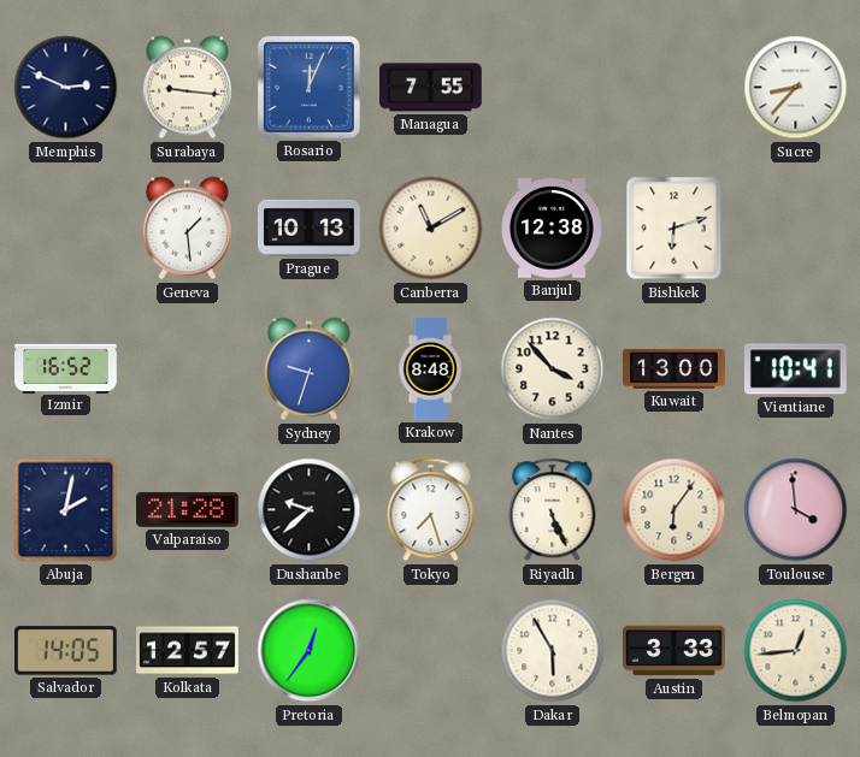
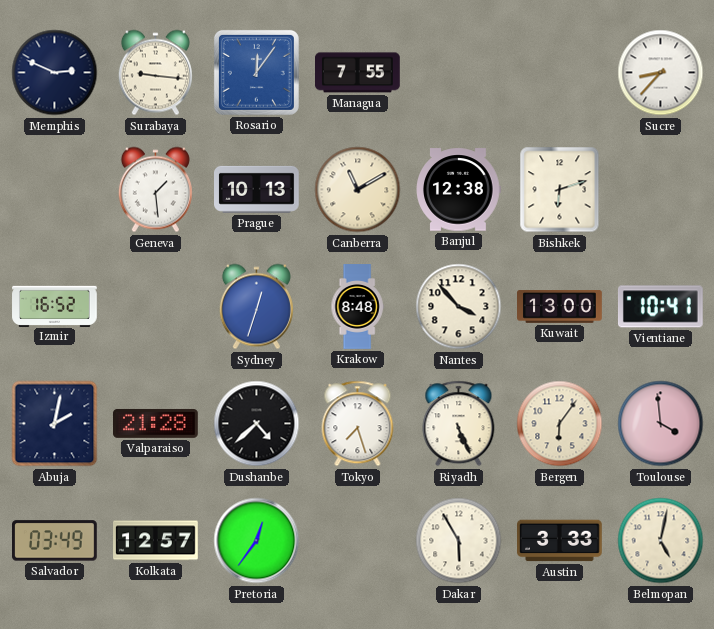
Rosario: 12:04 -> 12:06
Sydney: 9:33 -> 12:33
Dushanbe: 9:38 -> 4:38
Salvador: 14:05 -> 03:49
Belmopan: 12:44 -> 5:02
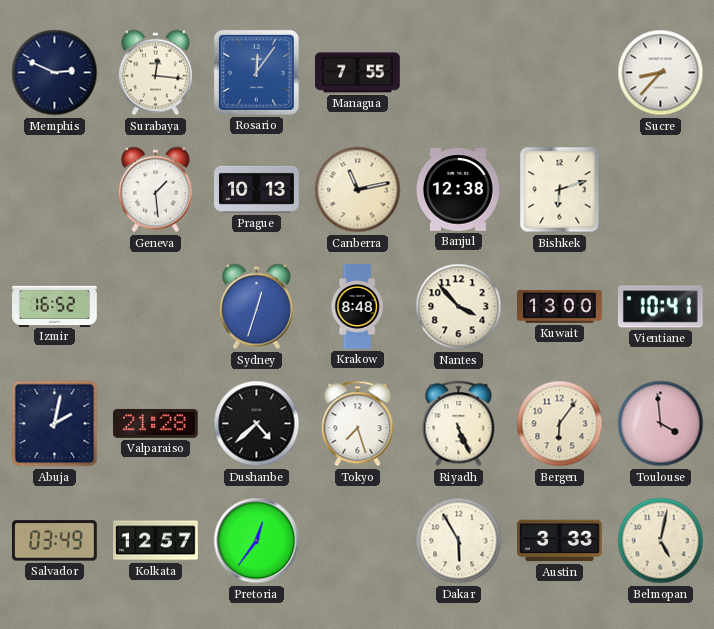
Surabaya: 9:16 -> 12:16
Canberra: 11:10 -> 11:13
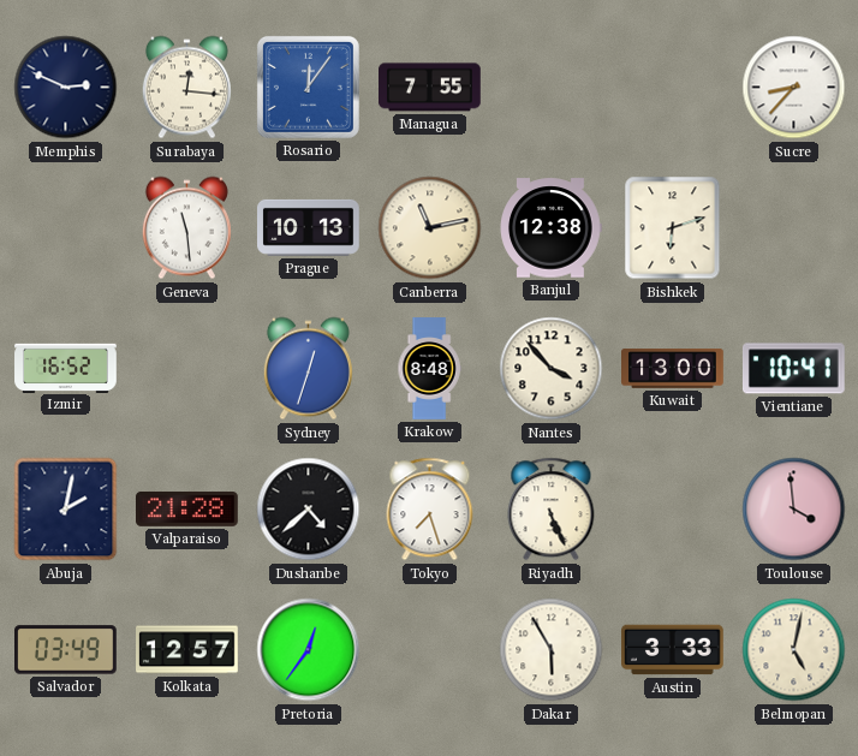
Geneva: 1:29 -> 11:29
Bergen: 6:06 -> none
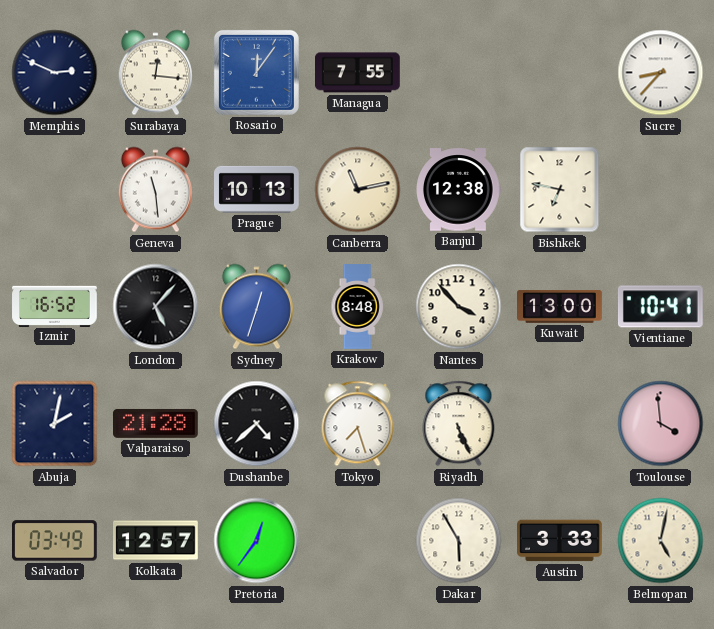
Bishkek: 6:12 -> 6:47
London: none -> 5:07
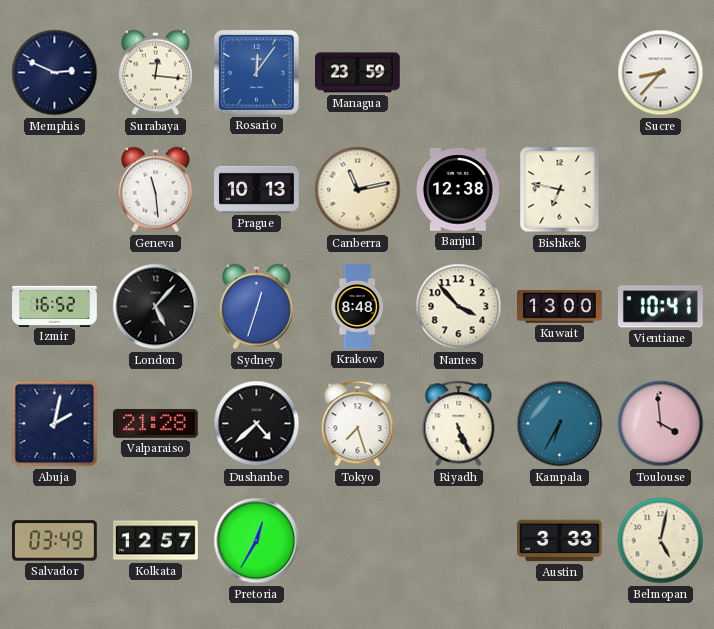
Managua: 7:55 -> 23:59
Kampala: none -> 6:35
Pretoria: 12:36 -> 12:35
Dakar: 5:55 -> none
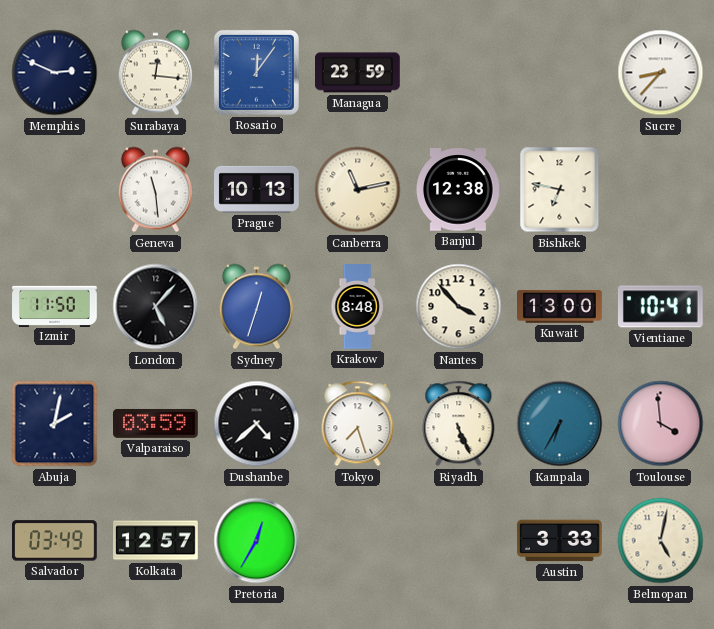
Izmir: 16:52 -> 11:50
Valparaiso: 21:28 -> 03:59
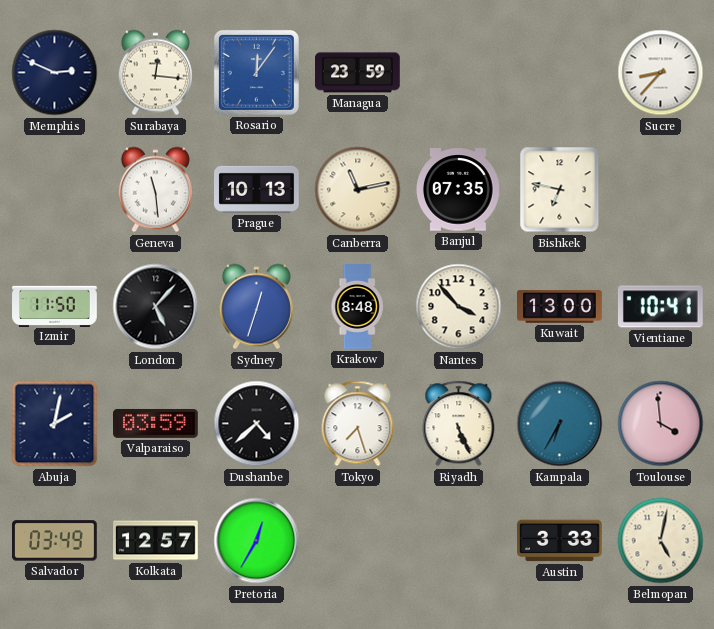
Banjul: 12:38 -> 07:35
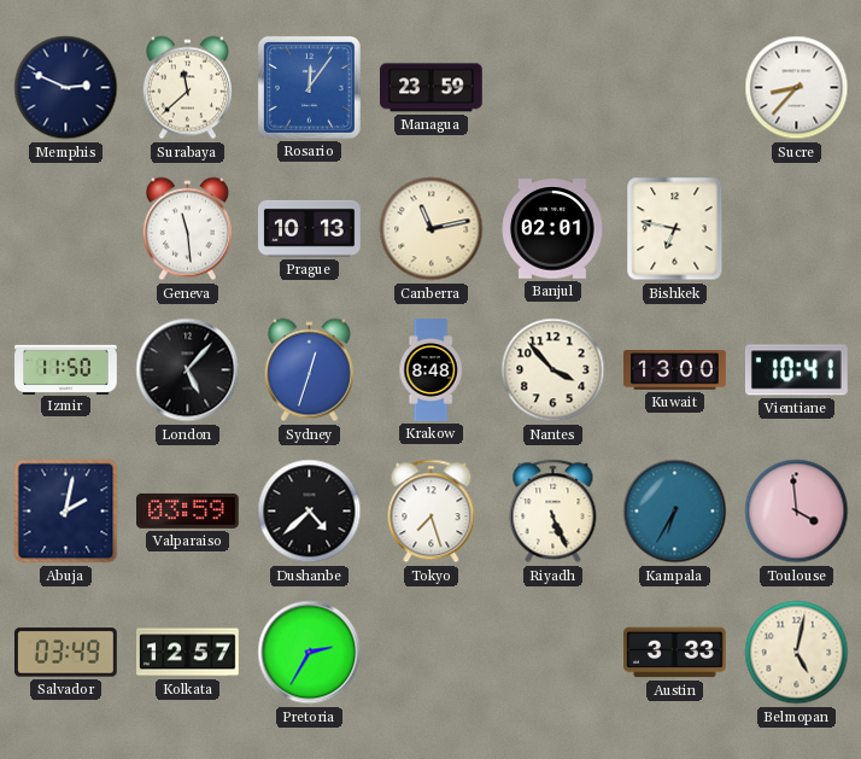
Surabaya: 12:16 -> 11:38
Banjul: 07:35 -> 02:01
Pretoria: 12:35 -> 2:35
